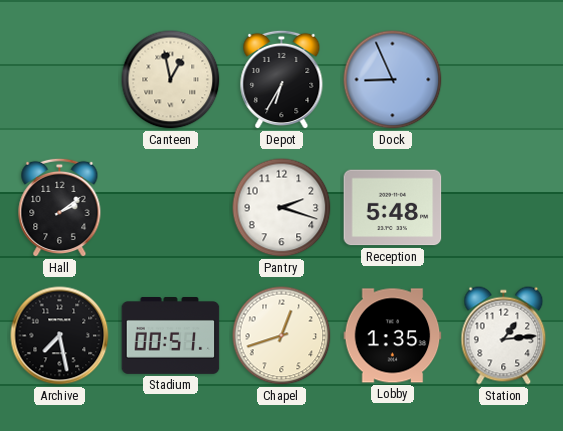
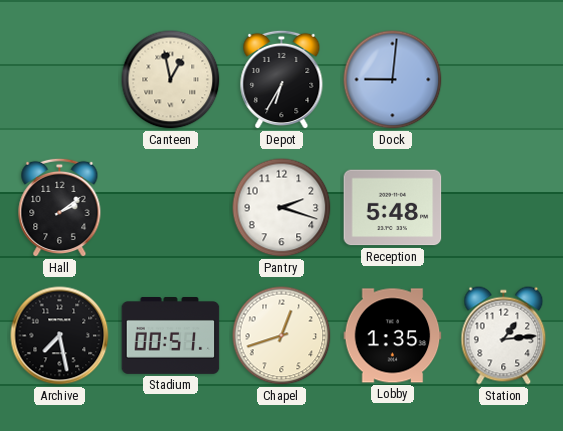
Dock: 8:56 -> 9:01
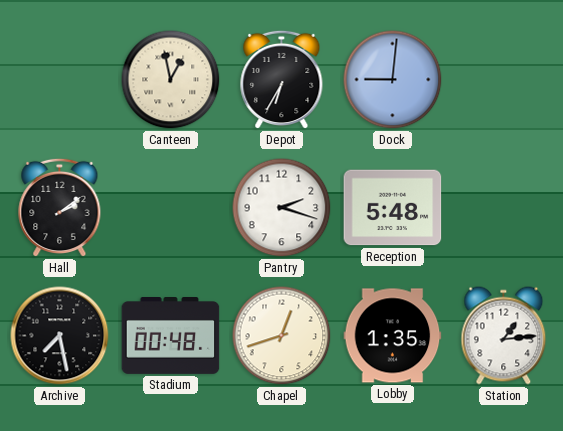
Stadium: 00:51 -> 00:48
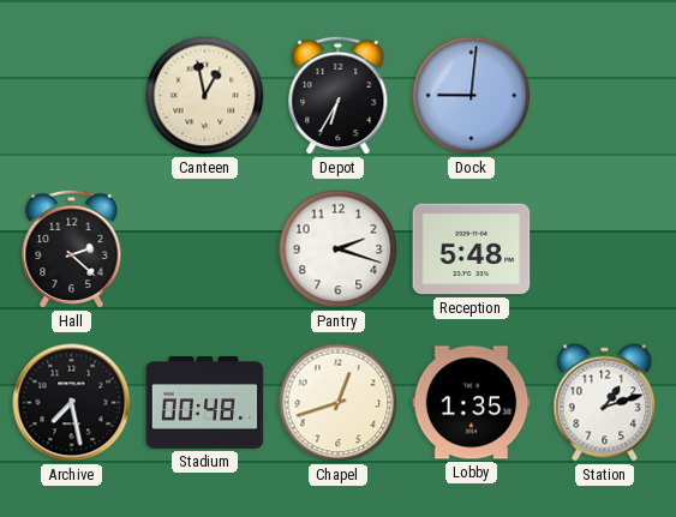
Hall: 2:09 -> 2:22
Station: 1:14 -> 1:12
